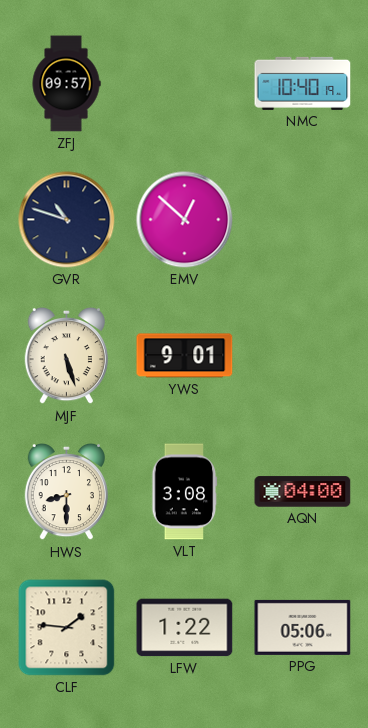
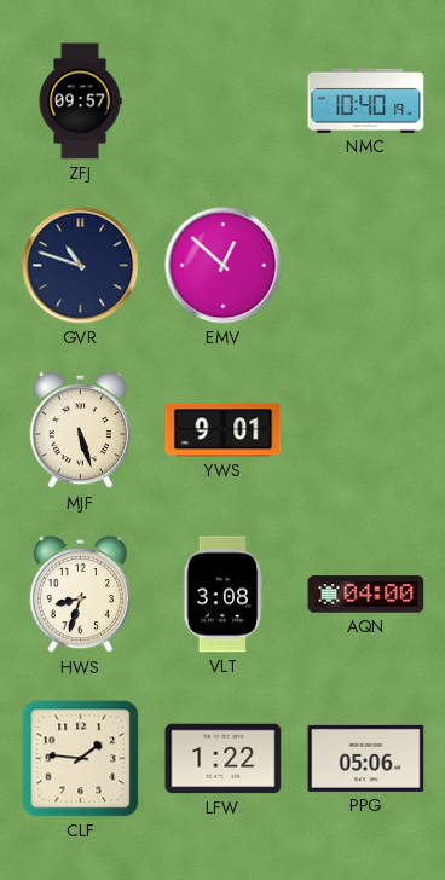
HWS: 8:30 -> 8:33
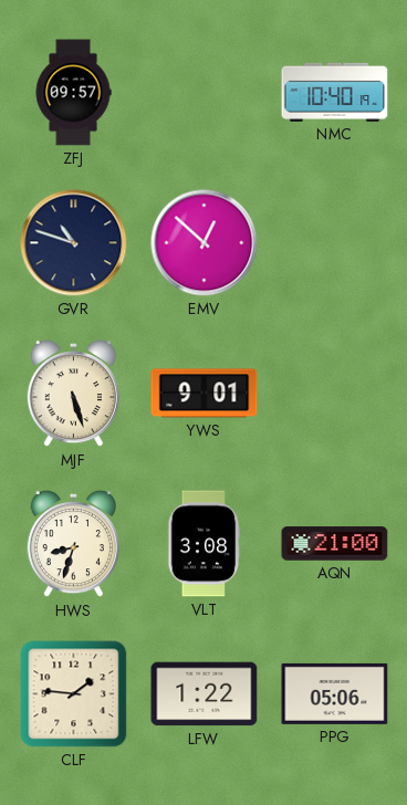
AQN: 04:00 -> 21:00
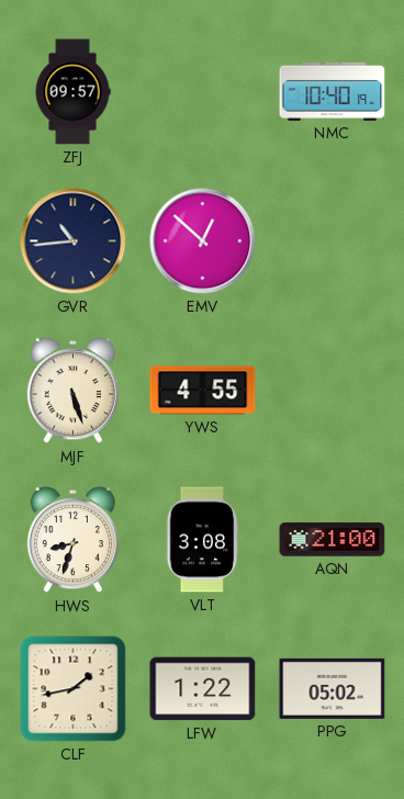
GVR: 10:48 -> 10:44
YWS: 9:01 -> 4:55
CLF: 1:46 -> 1:43
PPG: 05:06 -> 05:02
